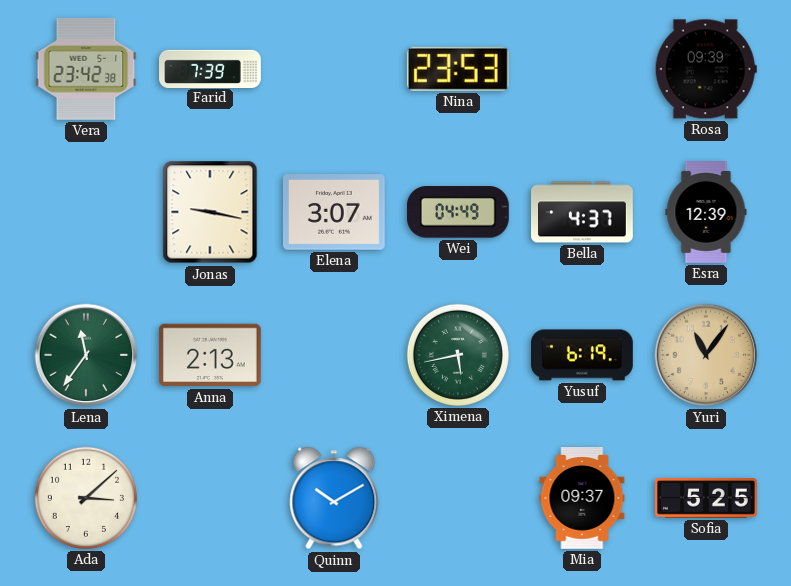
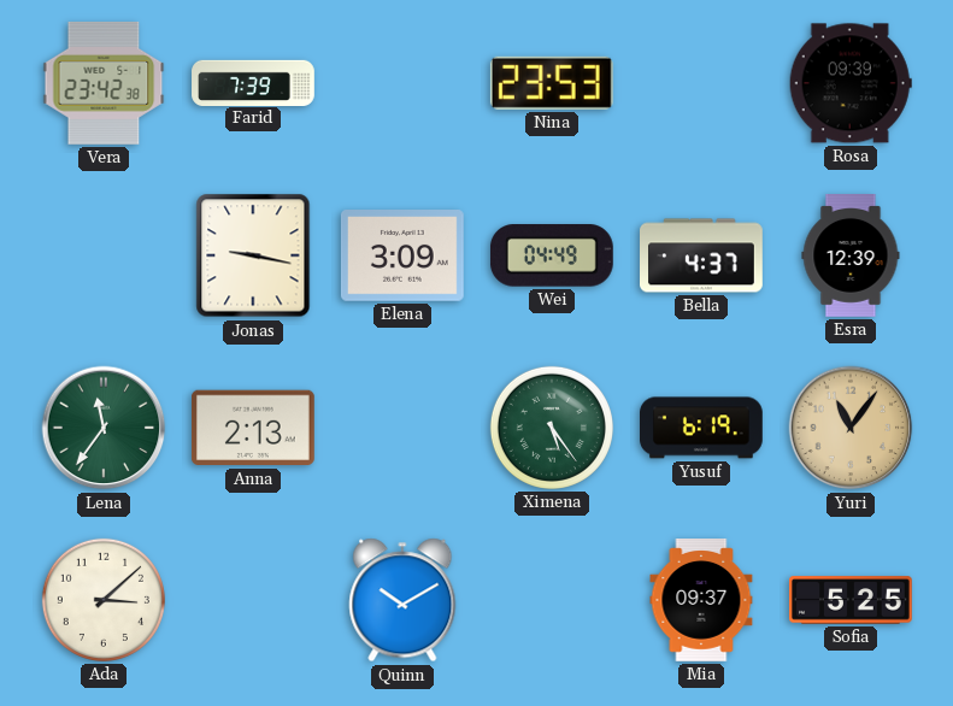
Elena: 3:07 -> 3:09
Ximena: 5:43 -> 5:24
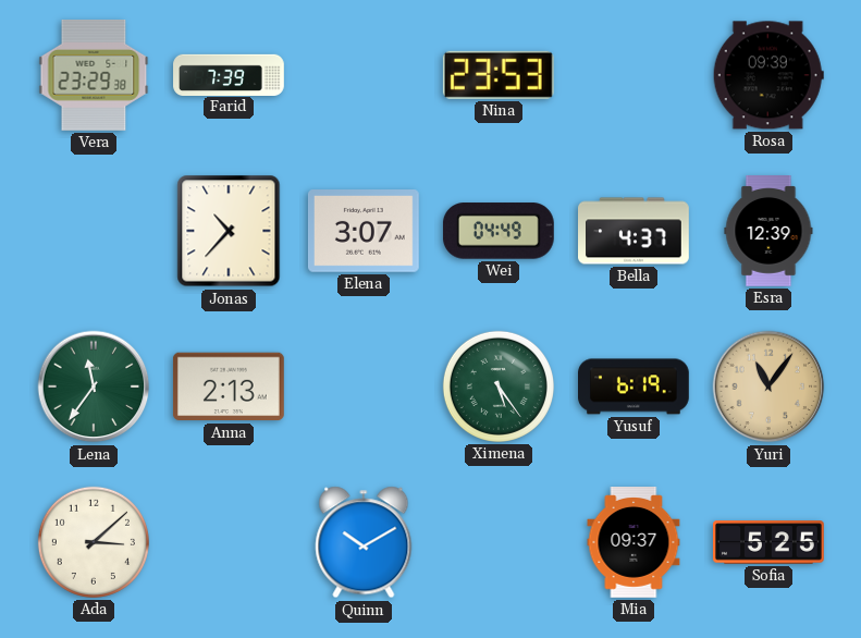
Vera: 23:42 -> 23:29
Jonas: 9:17 -> 10:37
Elena: 3:09 -> 3:07
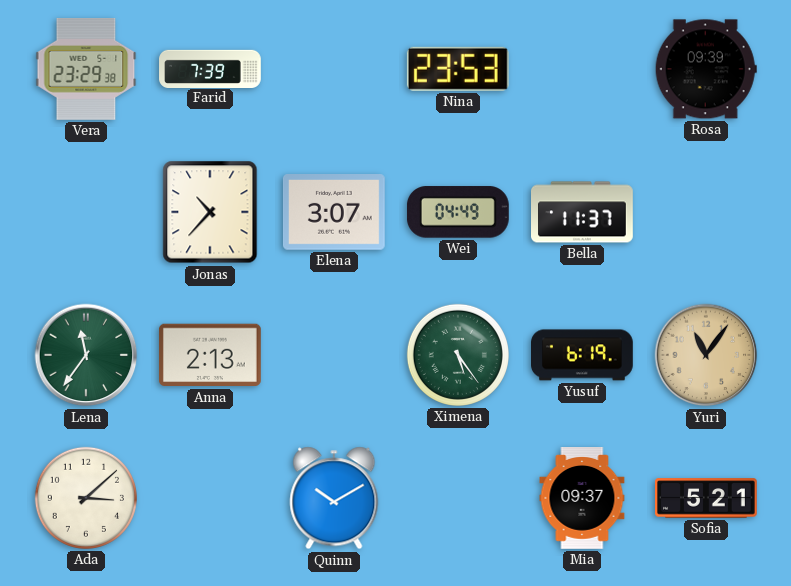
Bella: 4:37 -> 11:37
Esra: 12:39 -> none
Sofia: 5:25 -> 5:21
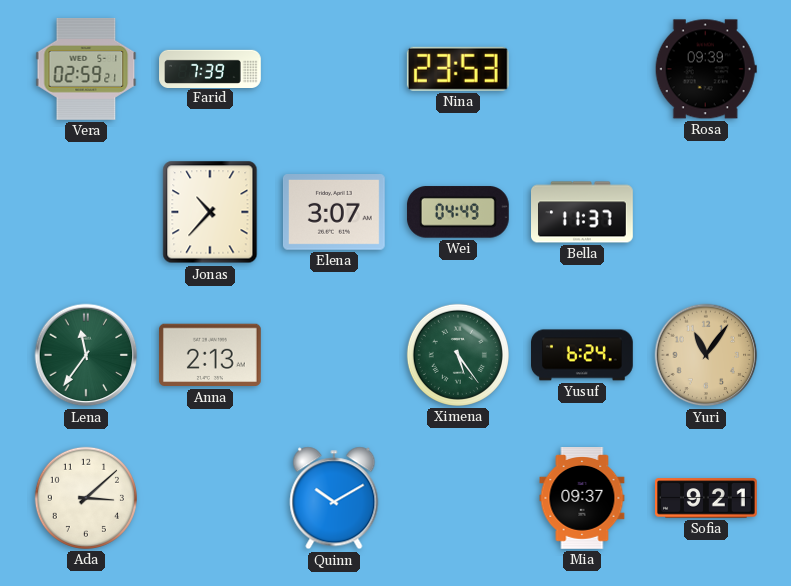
Vera: 23:29 -> 02:59
Yusuf: 6:19 -> 6:24
Sofia: 5:21 -> 9:21
